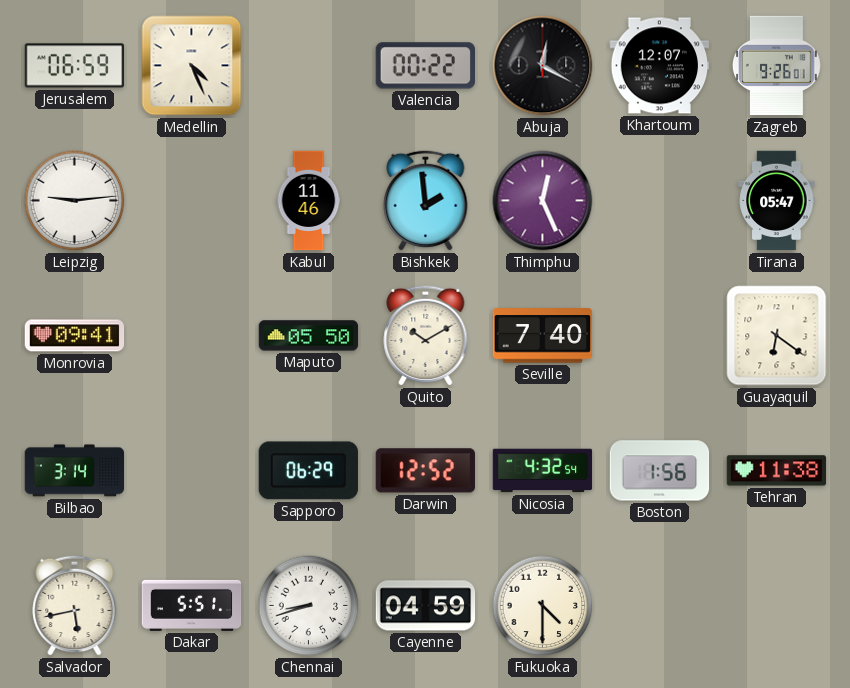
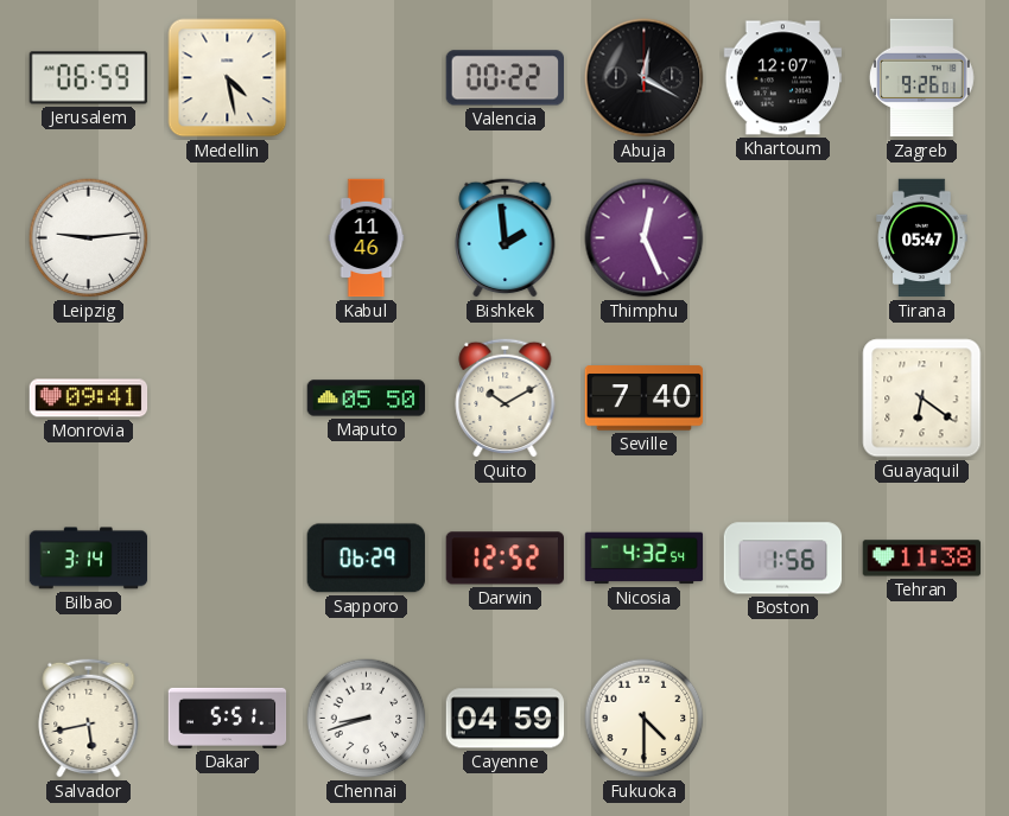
Medellin: 4:26 -> 4:28
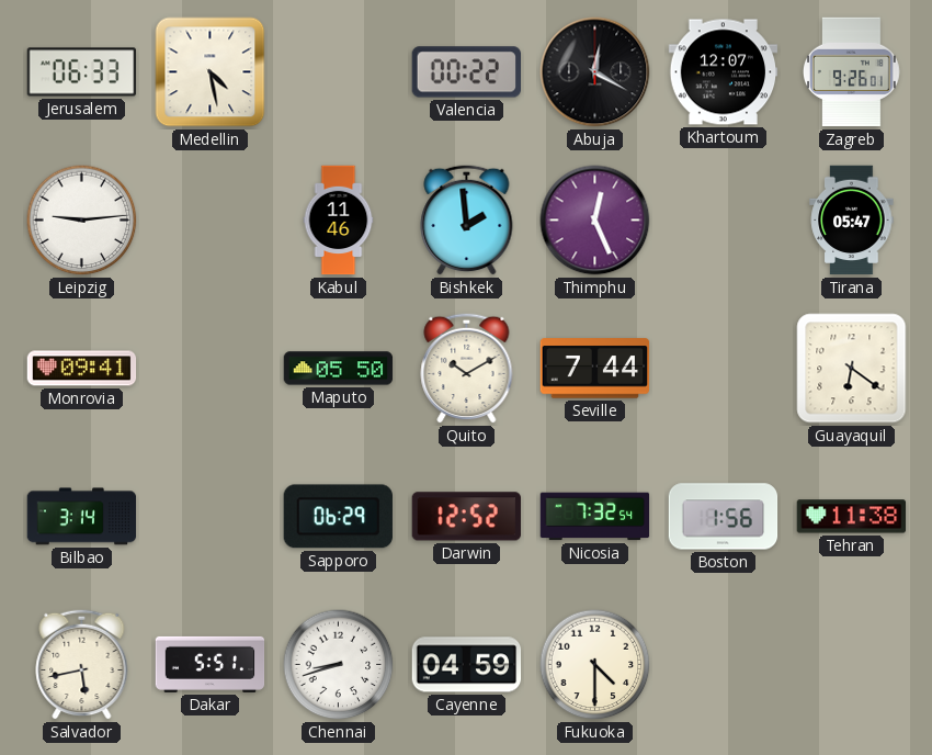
Jerusalem: 06:59 -> 06:33
Seville: 7:40 -> 7:44
Nicosia: 4:32 -> 7:32
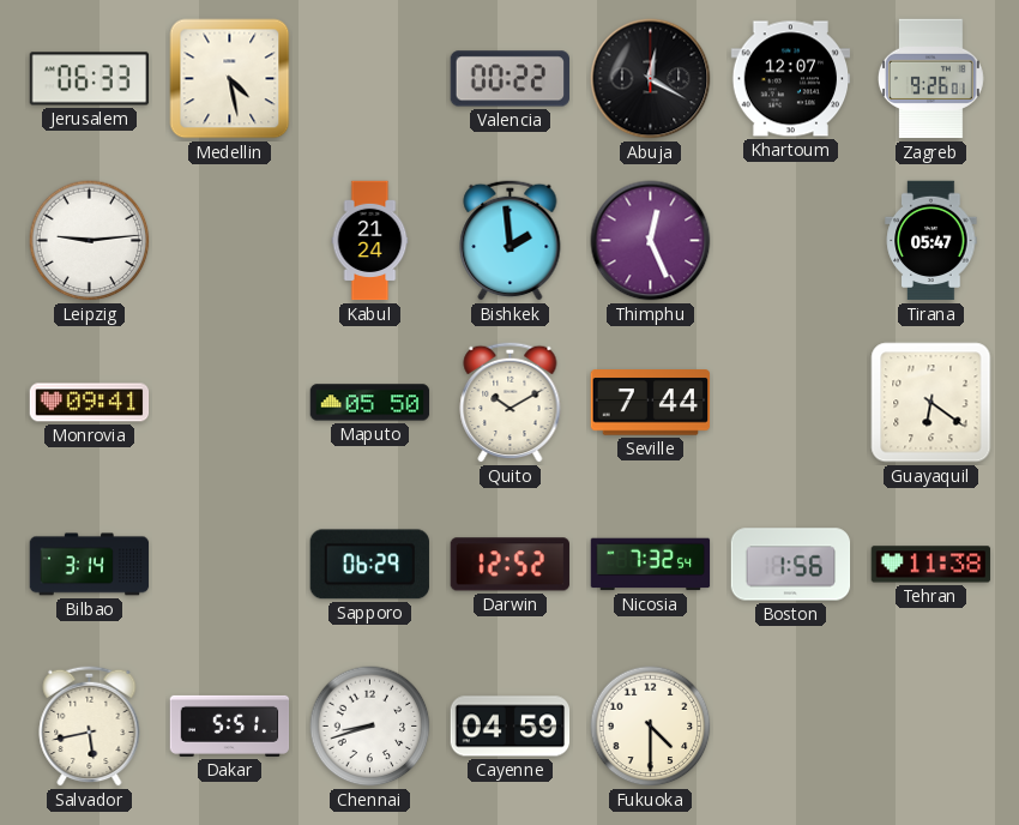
Kabul: 11:46 -> 21:24
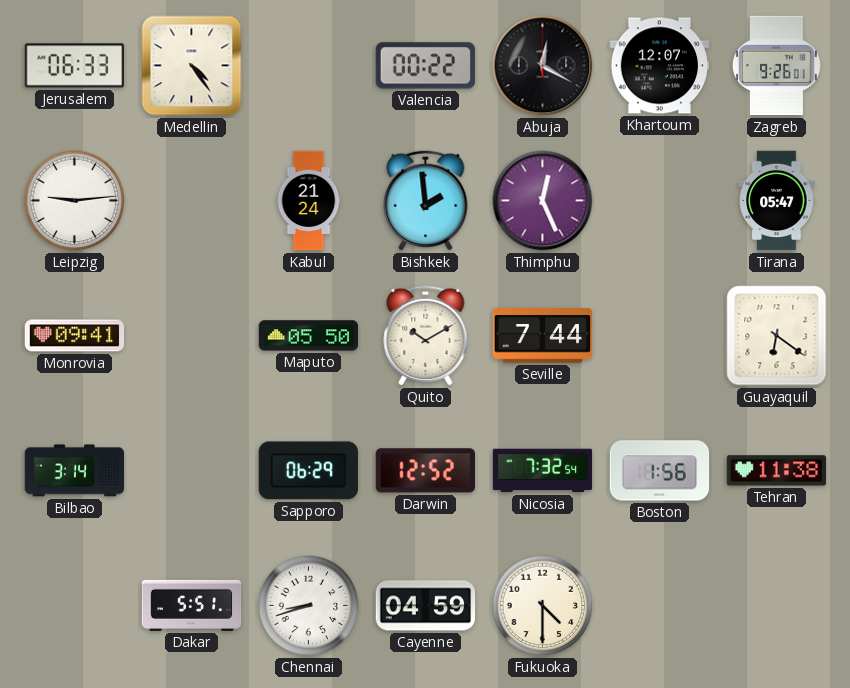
Medellin: 4:28 -> 4:24
Salvador: 5:43 -> none
